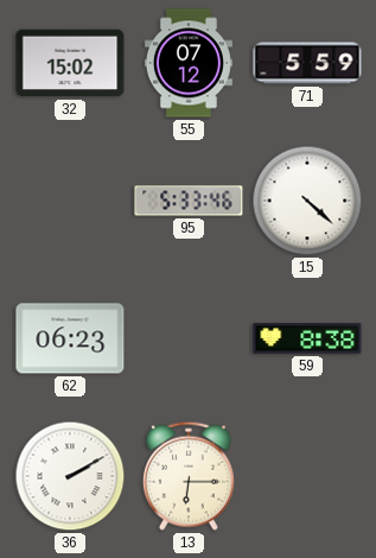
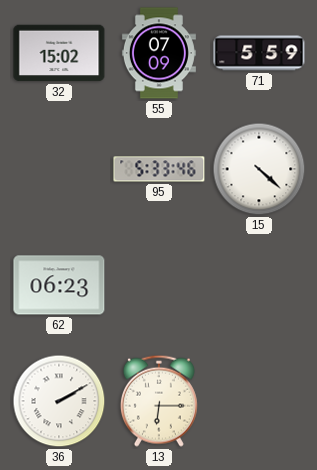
55: 07:12 -> 07:09
59: 8:38 -> none
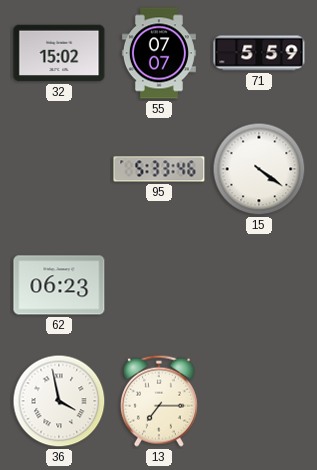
55: 07:09 -> 07:07
15: 4:22 -> 4:21
36: 2:10 -> 3:58
13: 6:15 -> 7:15
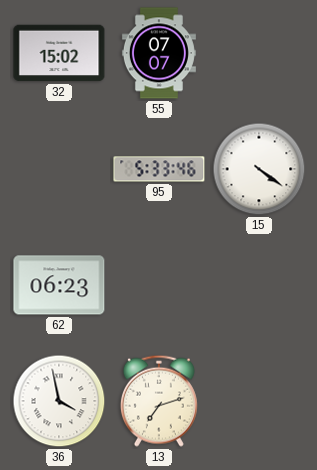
71: 5:59 -> none
13: 7:15 -> 7:12
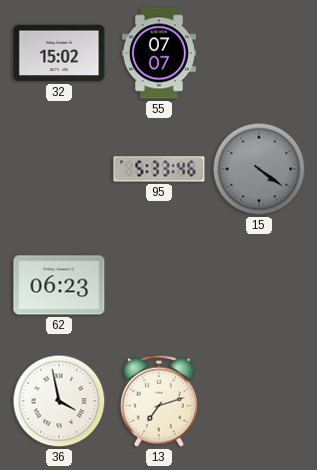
15 dial: white -> grey
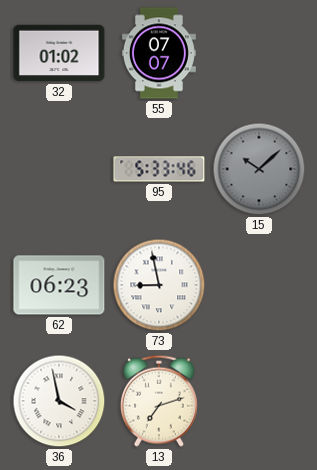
32: 15:02 -> 01:02
15: 4:21 -> 10:08
73: none -> 8:58
